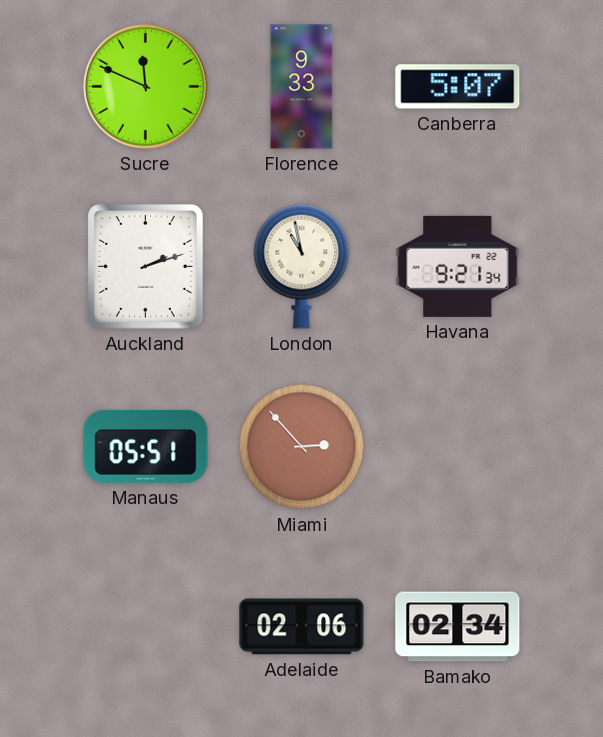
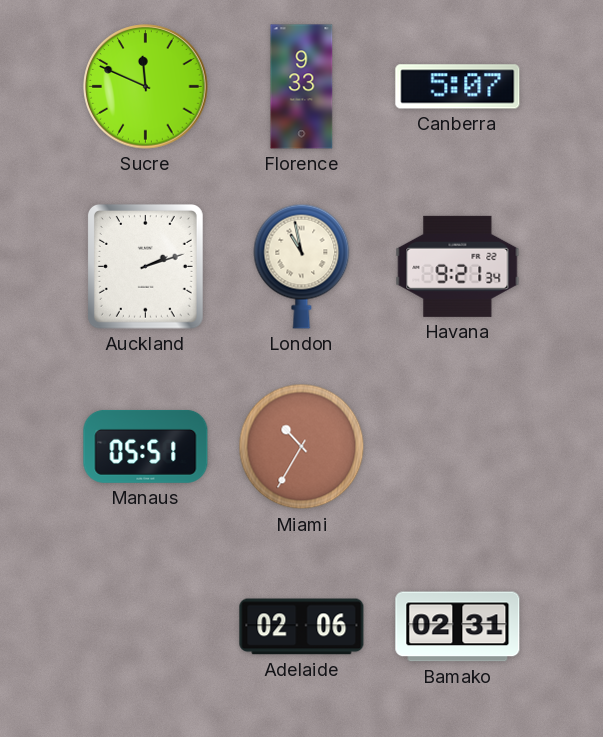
Miami: 2:53 -> 10:35
Bamako: 02:34 -> 02:31
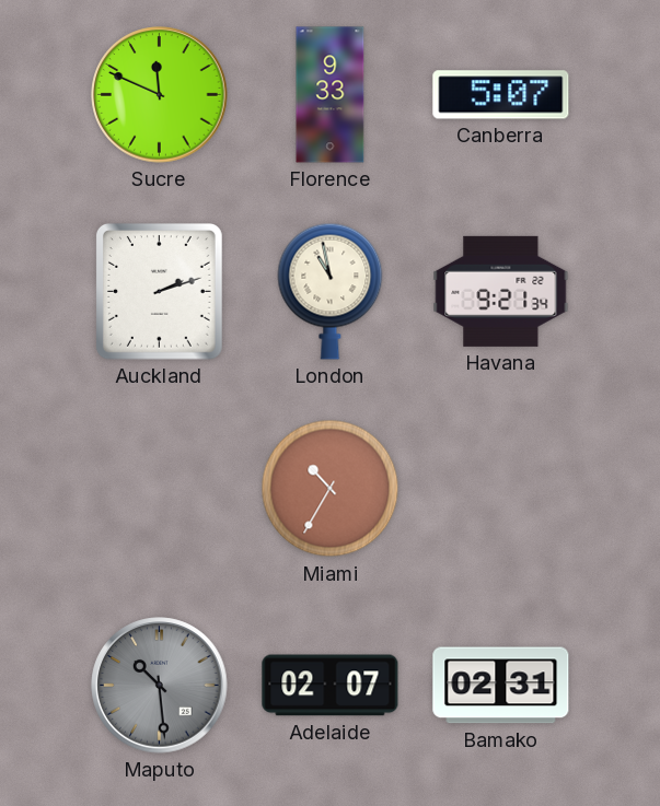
Manaus: 05:51 -> none
Maputo: none -> 10:29
Adelaide: 02:06 -> 02:07
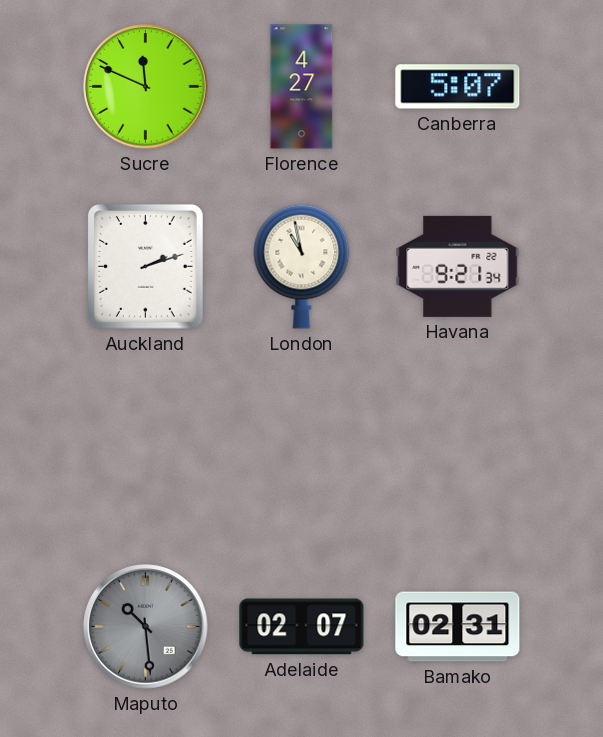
Florence: 9:33 -> 4:27
Miami: 10:35 -> none
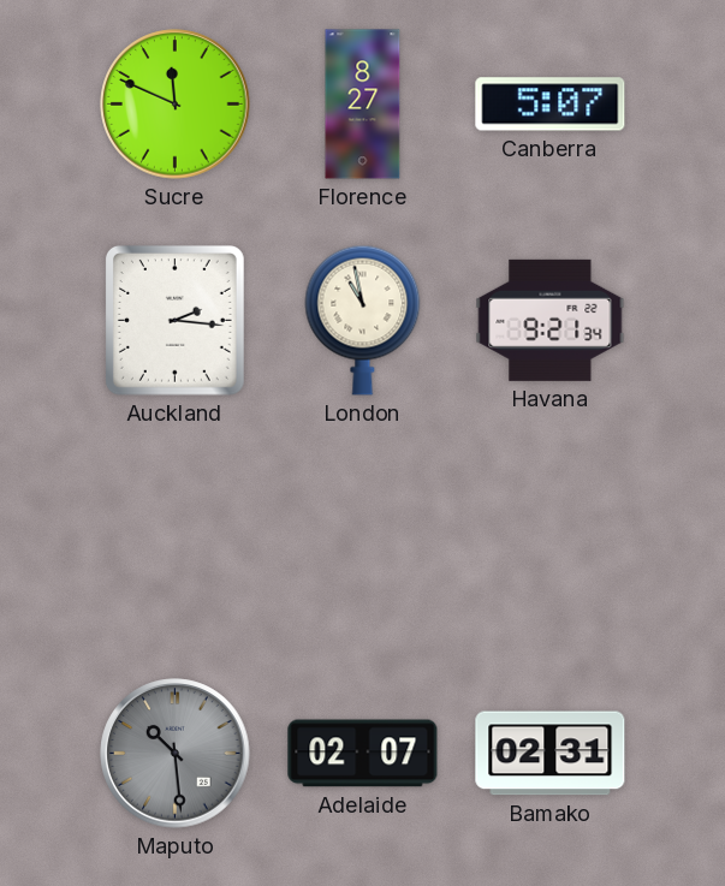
Florence: 4:27 -> 8:27
Auckland: 2:12 -> 2:16
